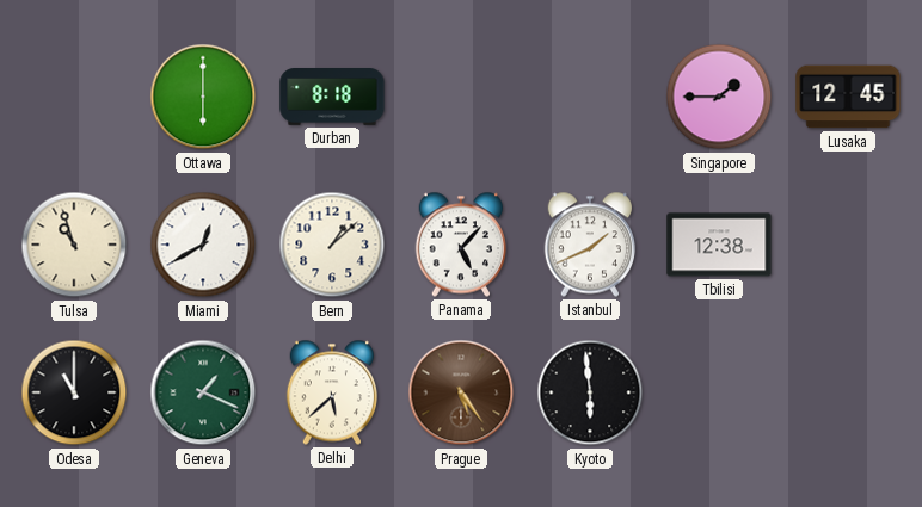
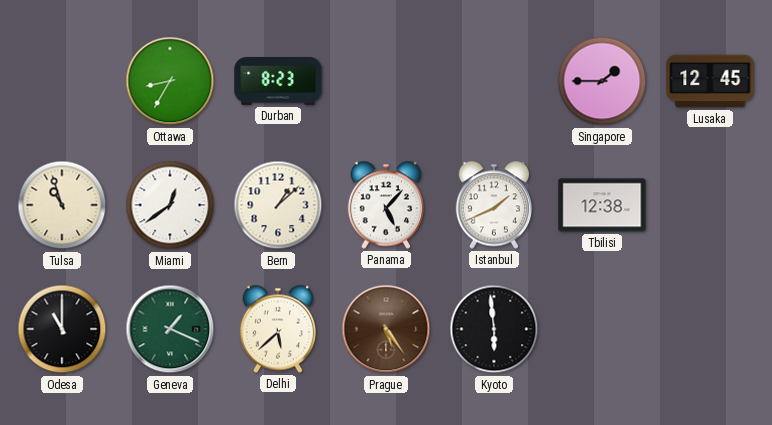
Ottawa: 6:00 -> 8:35
Durban: 8:18 -> 8:23
Miami: 12:40 -> 12:39
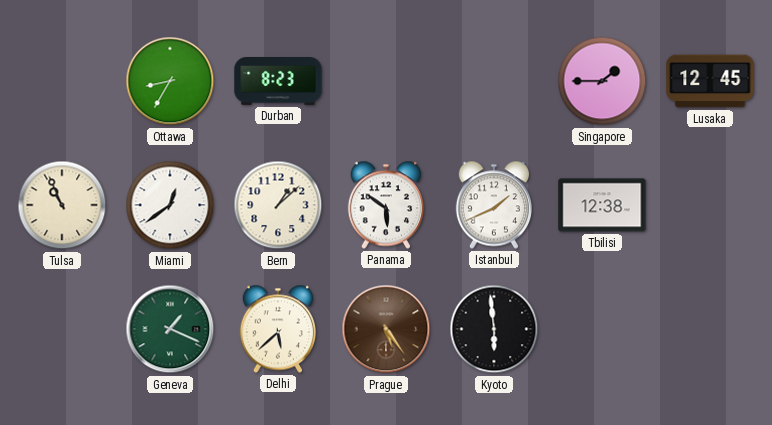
Tulsa: 10:57 -> 10:56
Panama: 5:07 -> 5:51
Odesa: 11:00 -> none
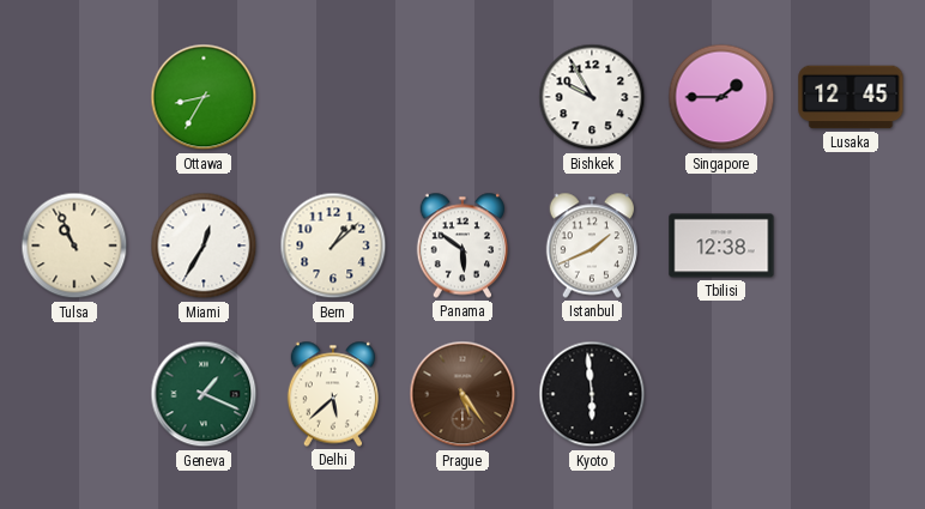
Durban: 8:23 -> none
Bishkek: none -> 9:55
Miami: 12:39 -> 12:35
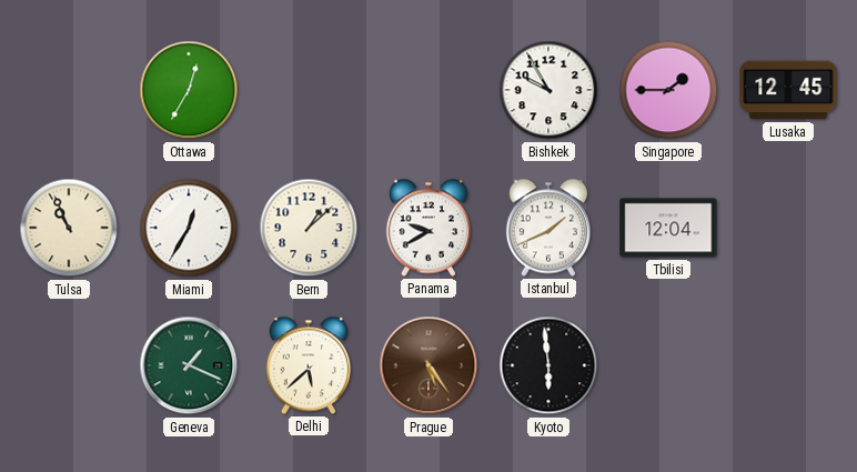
Ottawa: 8:35 -> 12:35
Panama: 5:51 -> 9:40
Tbilisi: 12:38 -> 12:04
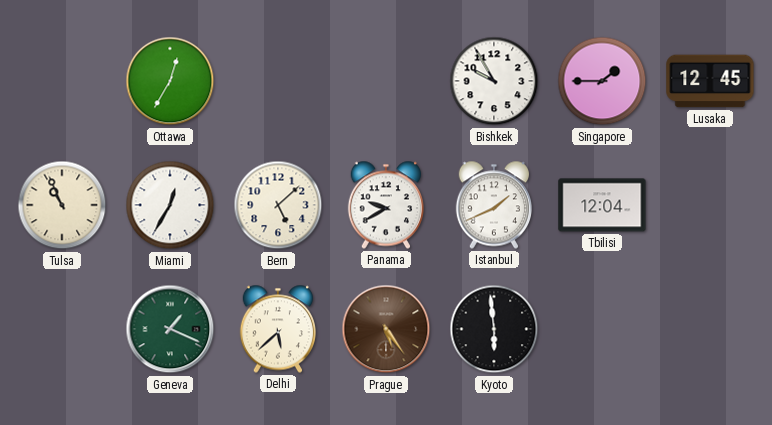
Bern: 1:08 -> 5:08
